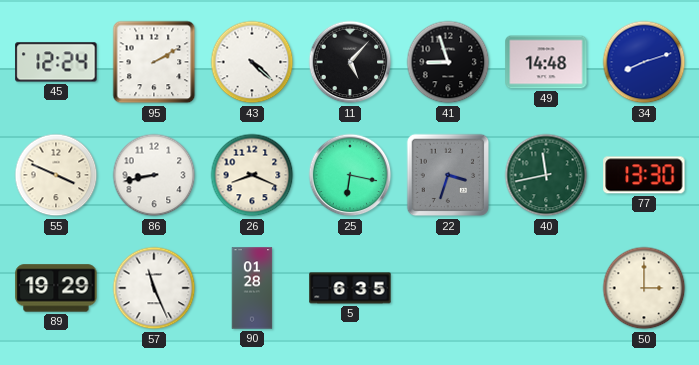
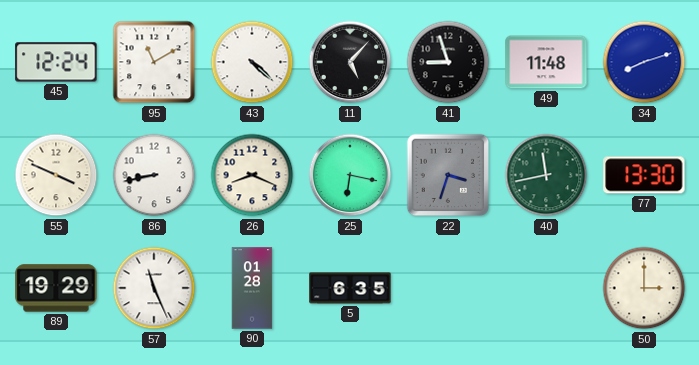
95: 2:10 -> 11:10
49: 14:48 -> 11:48
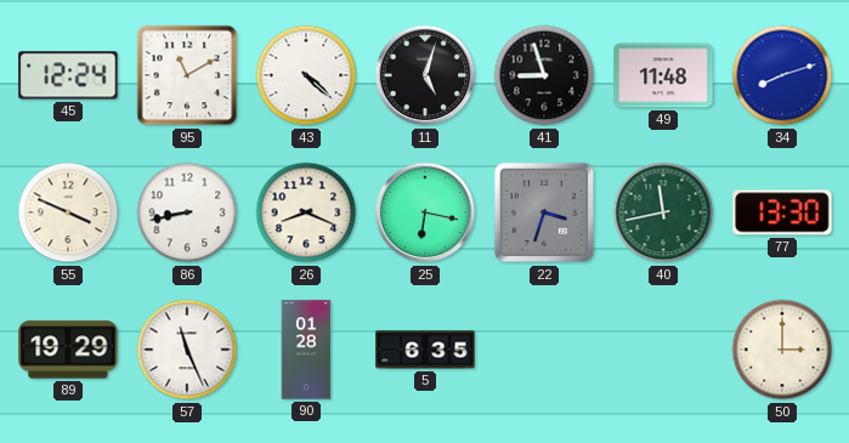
11: 5:07 -> 5:03
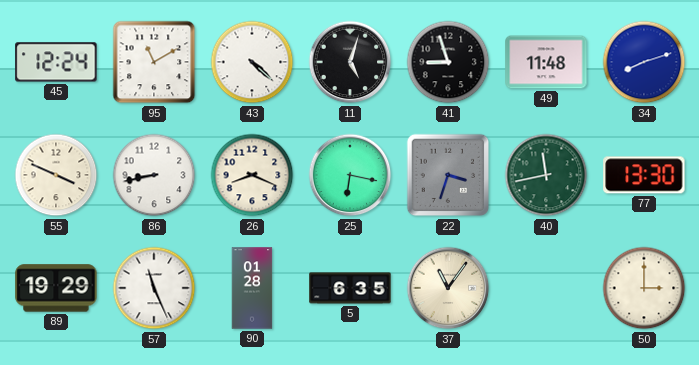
37: none -> 11:06
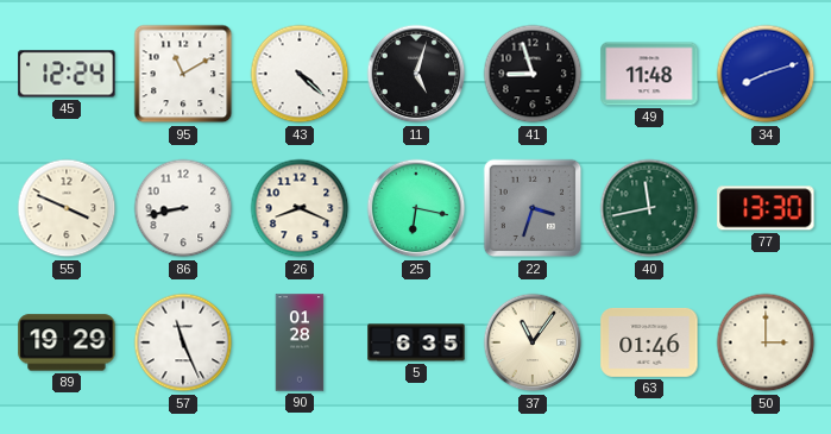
63: none -> 01:46
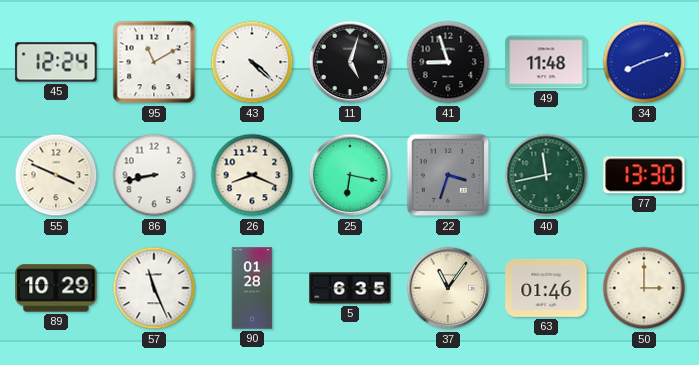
89: 19:29 -> 10:29
